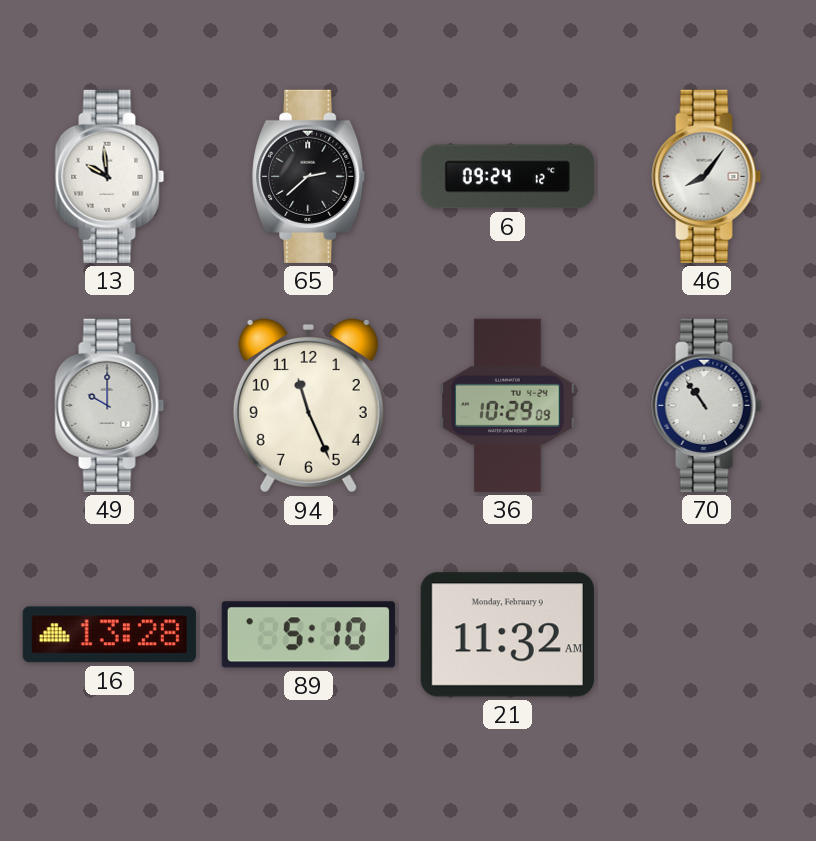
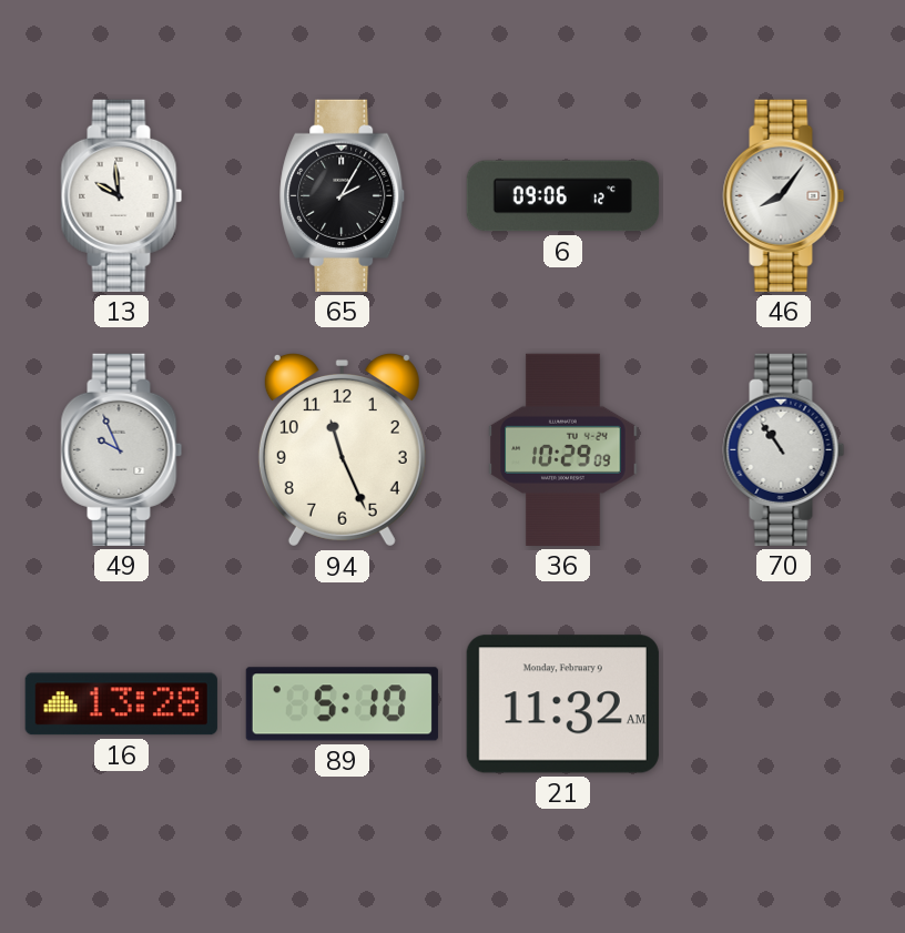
65: 2:38 -> 2:05
6: 09:24 -> 09:06
49: 10:00 -> 9:56
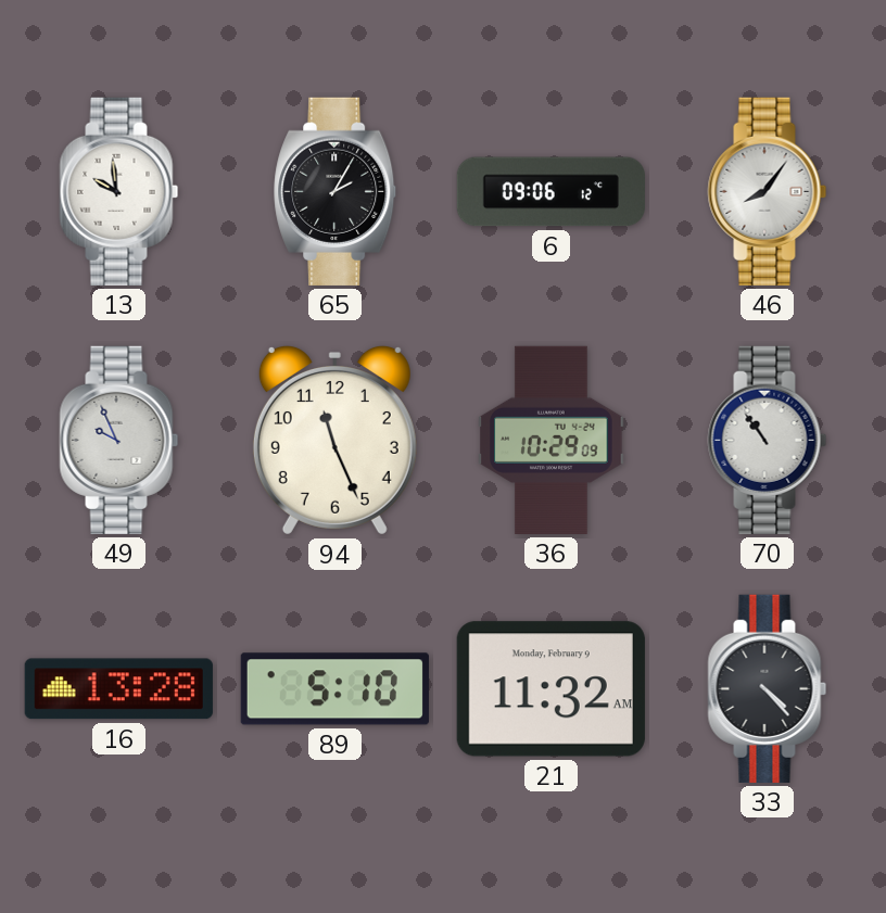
33: none -> 4:23
